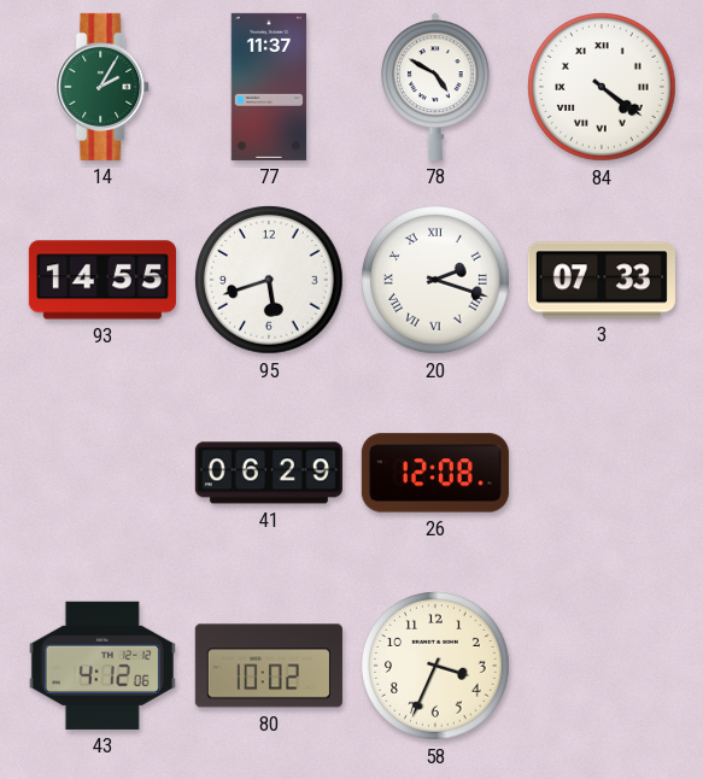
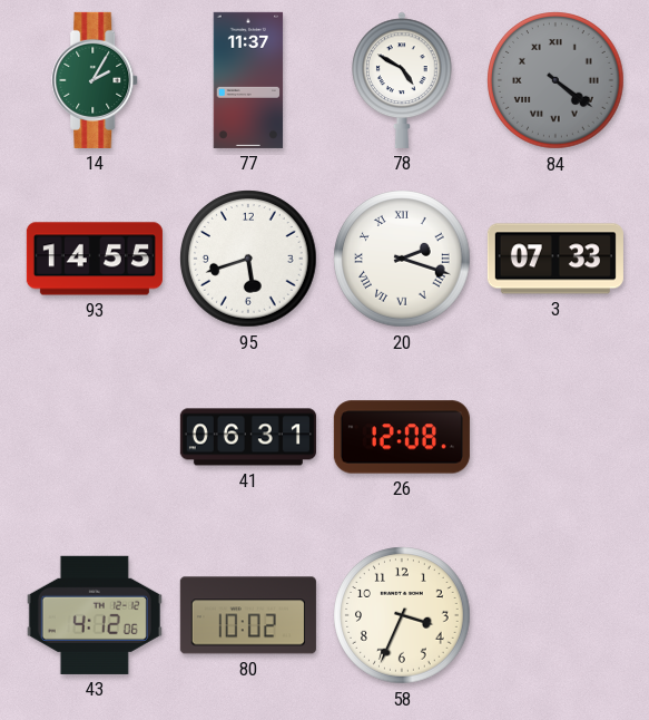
84 dial: white -> grey
41: 06:29 -> 06:31
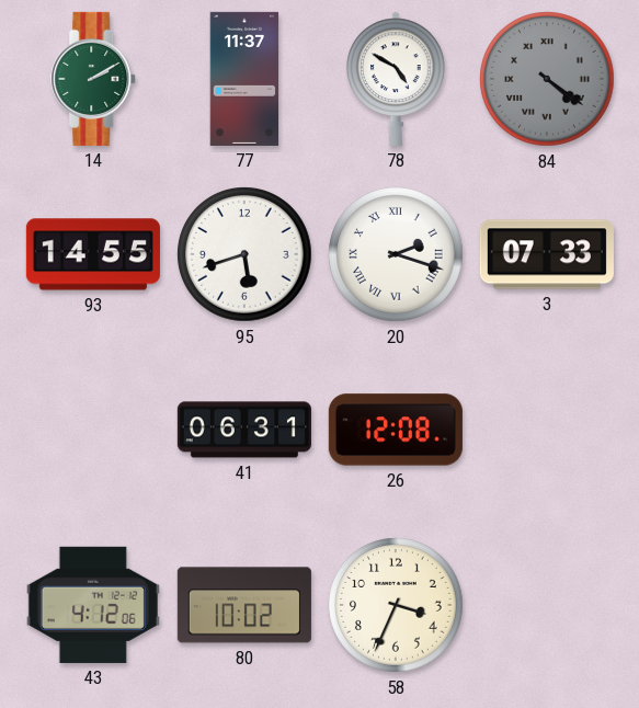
14: 2:05 -> 2:10
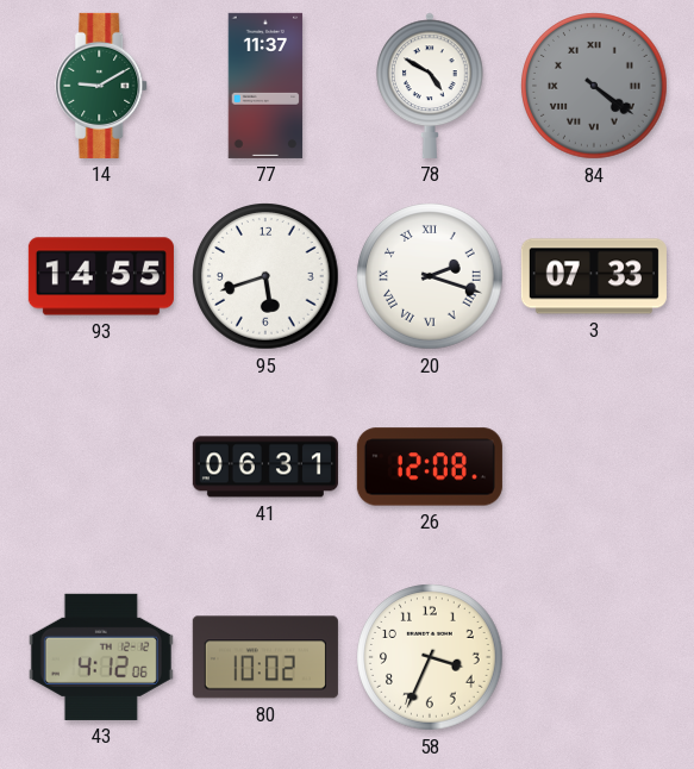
14: 2:10 -> 9:10
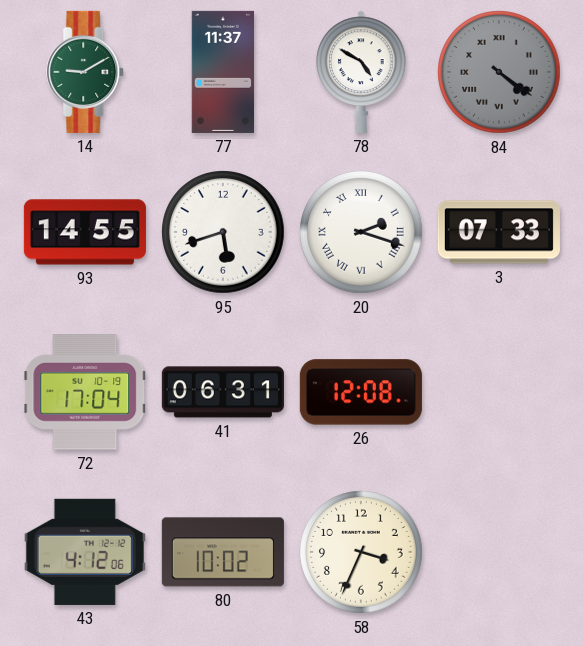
72: none -> 17:04
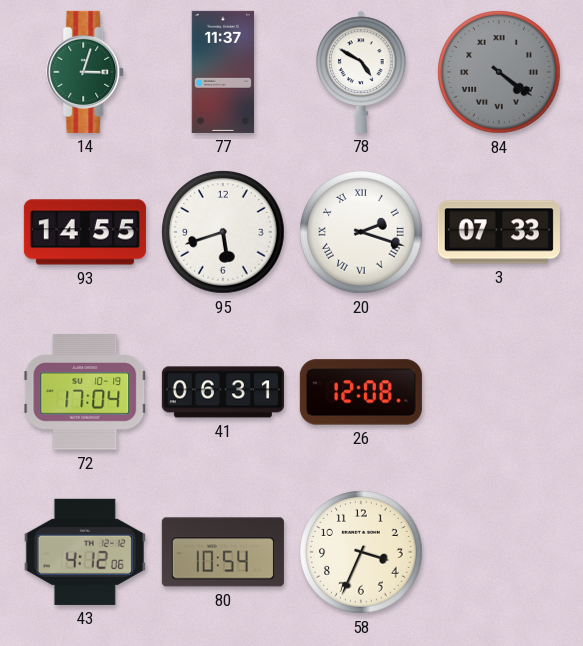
14: 9:10 -> 3:03
80: 10:02 -> 10:54
